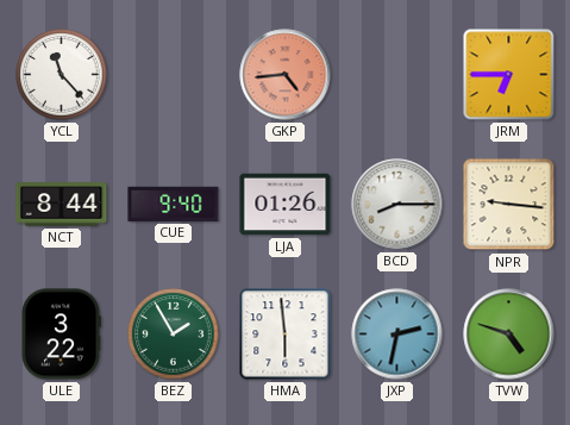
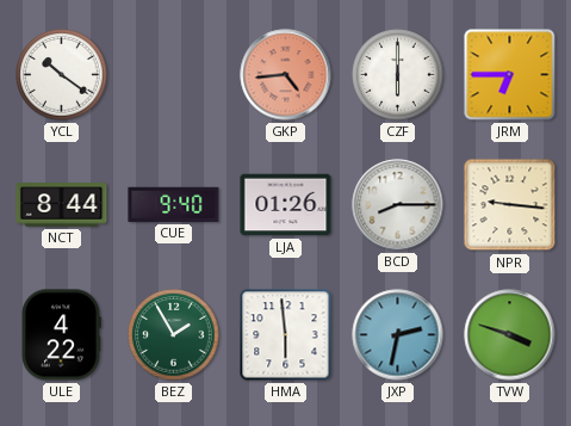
YCL: 11:23 -> 10:21
CZF: none -> 6:00
ULE: 3:22 -> 4:22
TVW: 4:48 -> 3:48
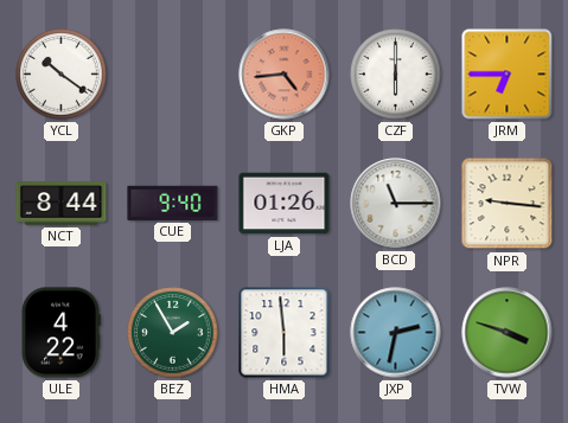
BCD: 8:15 -> 11:15
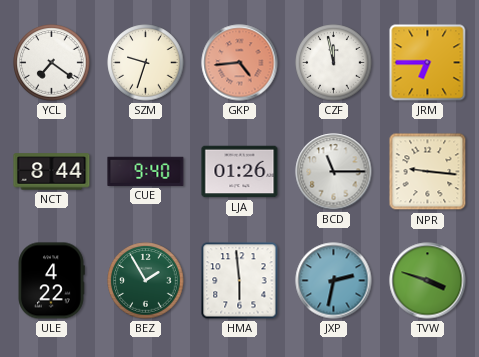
YCL: 10:21 -> 7:21
SZM: none -> 9:33
CZF: 6:00 -> 11:58
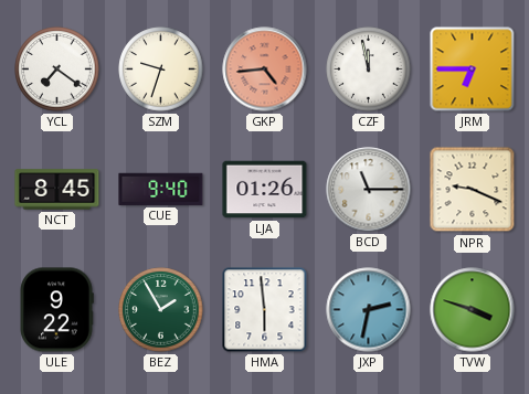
NCT: 8:44 -> 8:45
NPR: 9:16 -> 9:19
ULE: 4:22 -> 9:22
